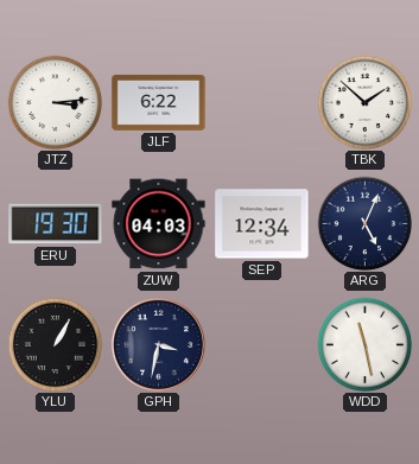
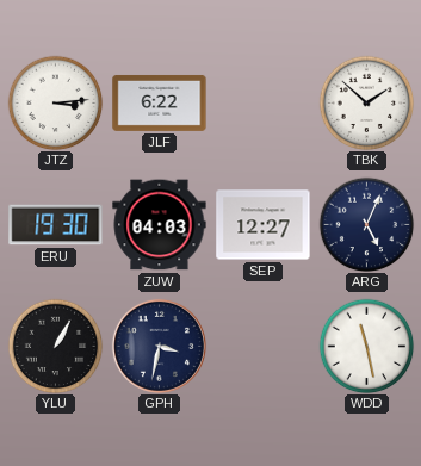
SEP: 12:34 -> 12:27
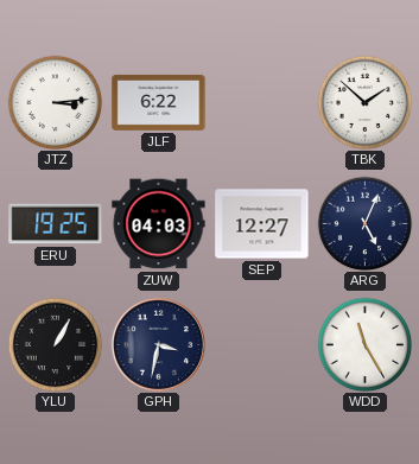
ERU: 19:30 -> 19:25
WDD: 11:28 -> 11:25
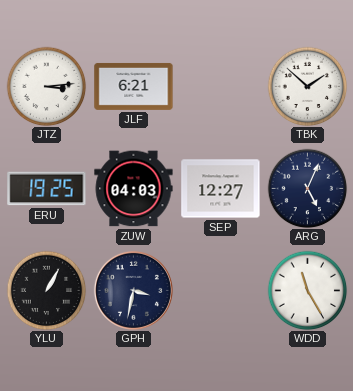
JLF: 6:22 -> 6:21
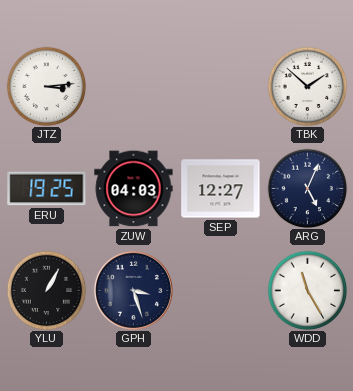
JLF: 6:21 -> none
GPH: 3:32 -> 3:27
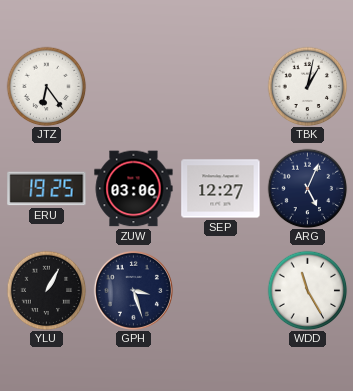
JTZ: 3:14 -> 6:24
TBK: 1:52 -> 1:02
ZUW: 04:03 -> 03:06
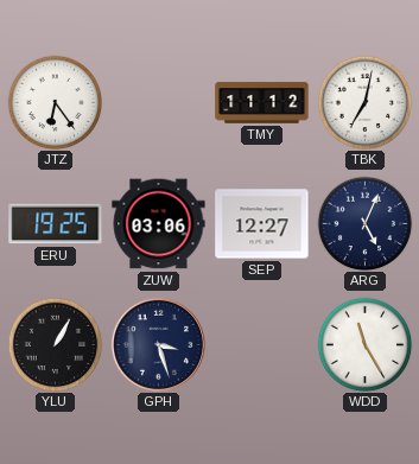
TMY: none -> 11:12
TBK: 1:02 -> 7:02
